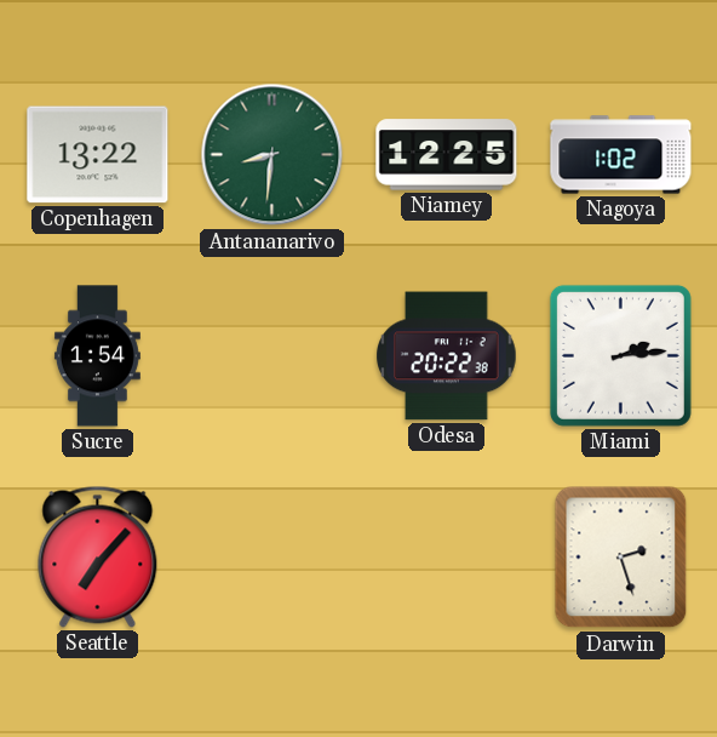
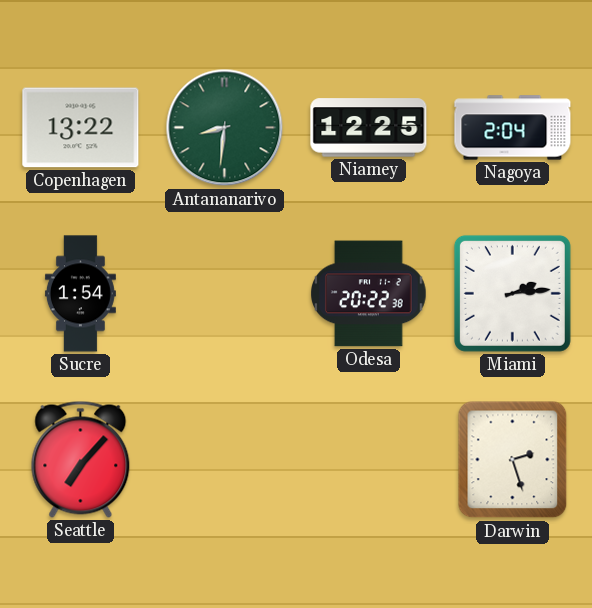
Nagoya: 1:02 -> 2:04
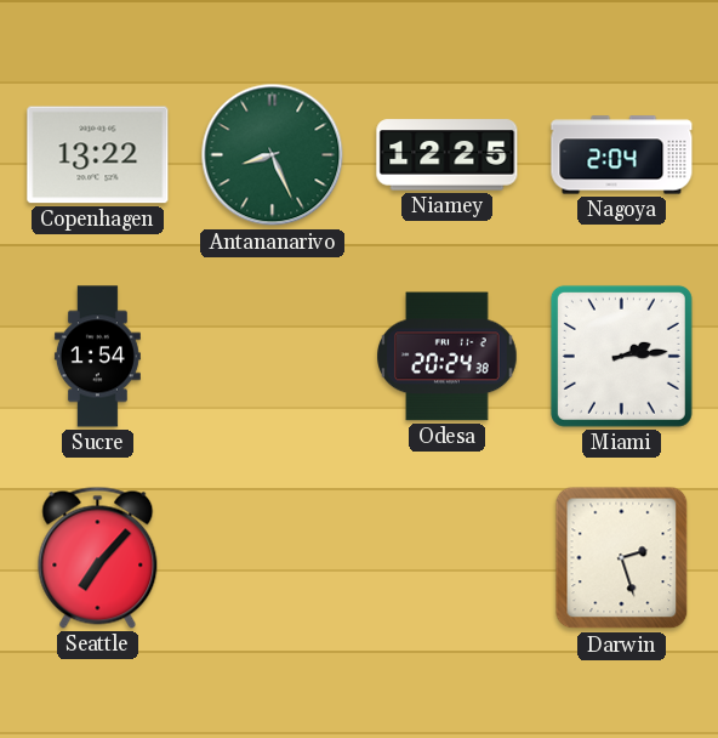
Antananarivo: 8:31 -> 8:26
Odesa: 20:22 -> 20:24
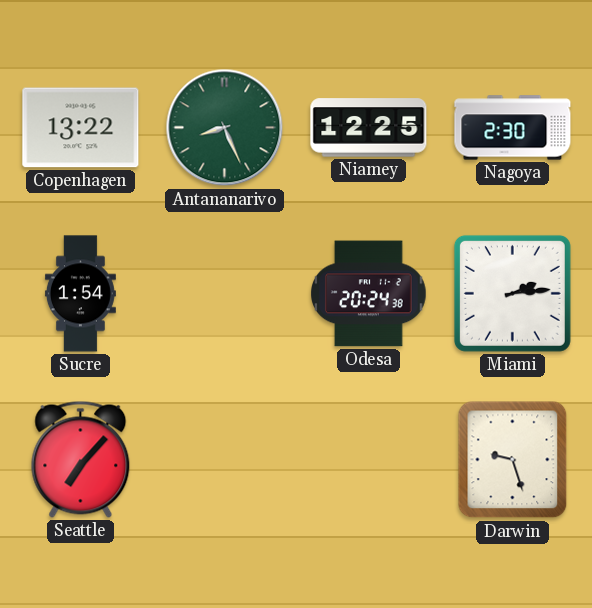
Nagoya: 2:04 -> 2:30
Darwin: 2:27 -> 9:27
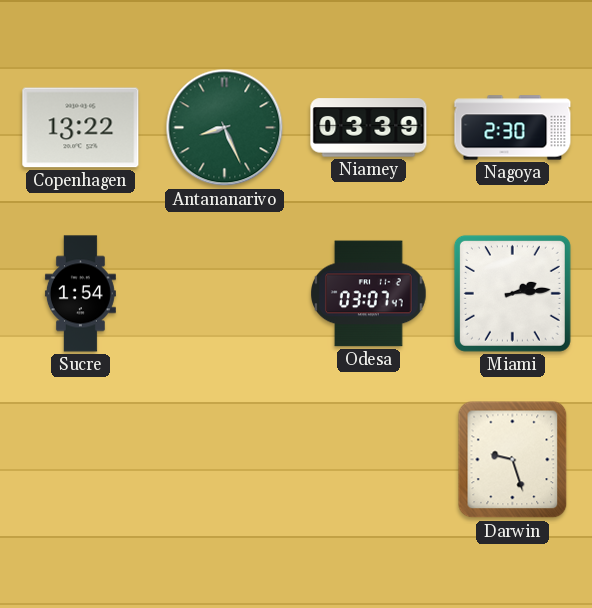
Niamey: 12:25 -> 03:39
Odesa: 20:24 -> 03:07
Seattle: 7:07 -> none
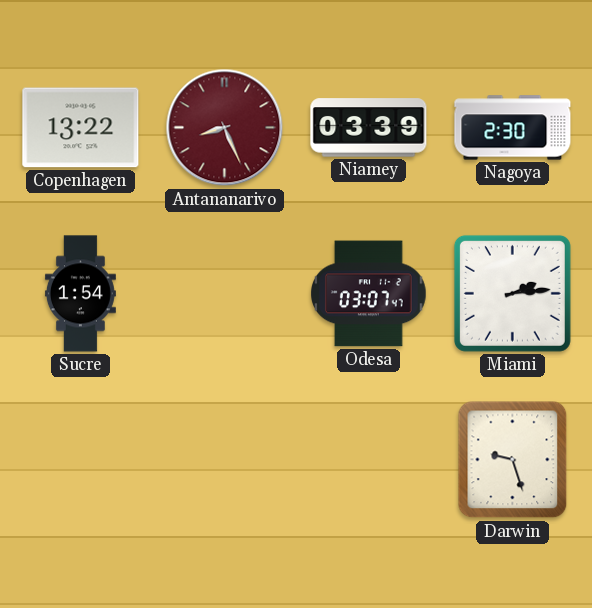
Antananarivo dial: green -> burgundy
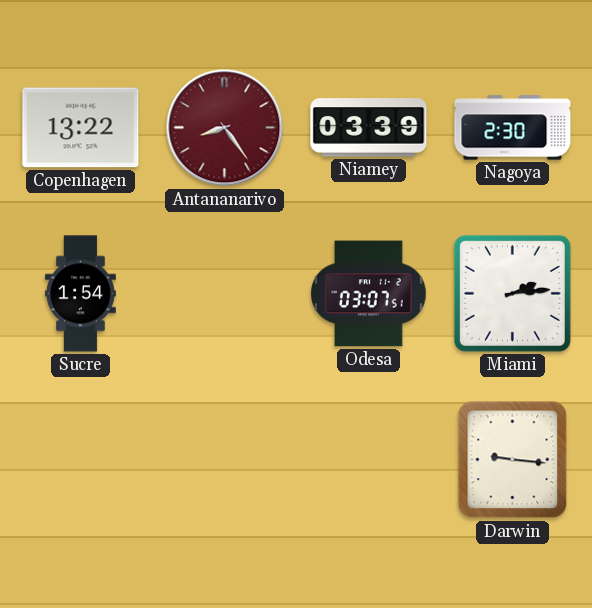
Antananarivo: 8:26 -> 8:24
Odesa: 03:07:47 -> 03:07:51
Darwin: 9:27 -> 9:16
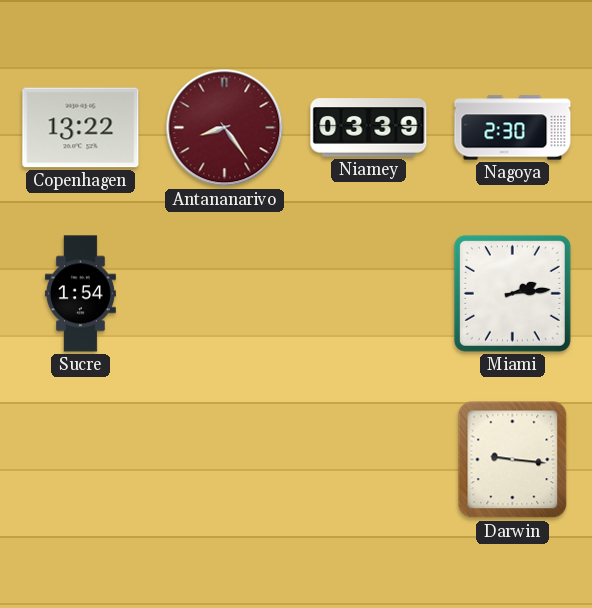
Odesa: 03:07 -> none
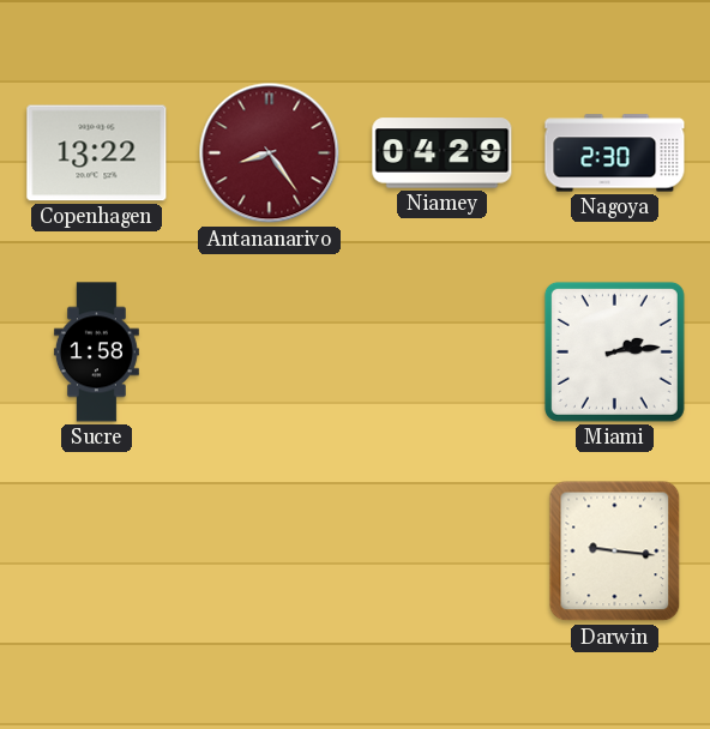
Niamey: 03:39 -> 04:29
Sucre: 1:54 -> 1:58
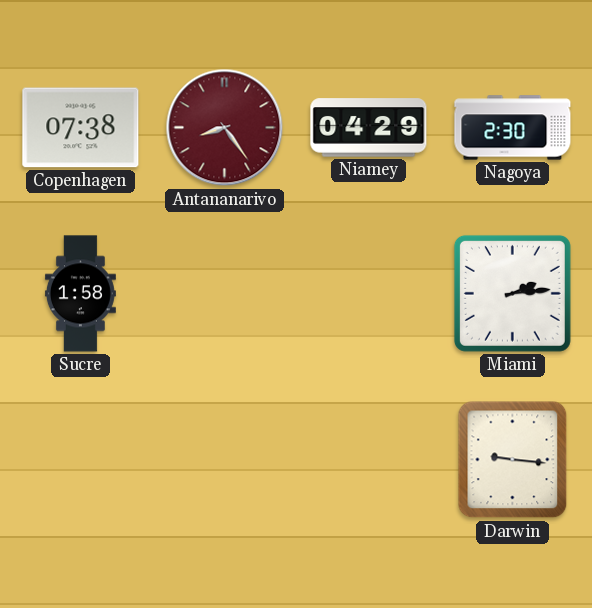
Copenhagen: 13:22 -> 07:38
